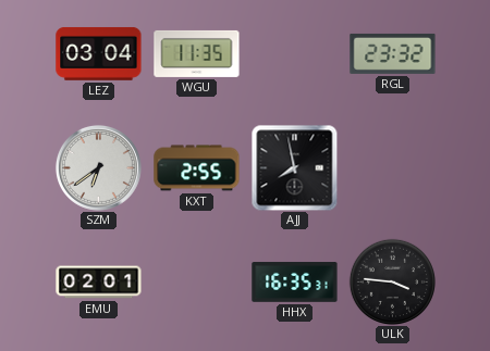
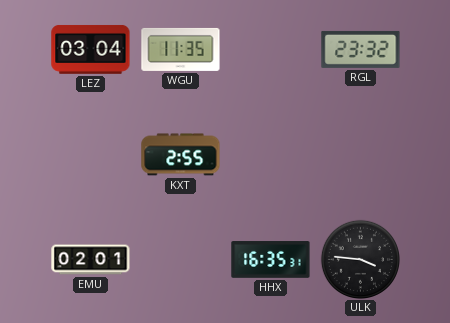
SZM: 6:39 -> none
AJJ: 7:58 -> none
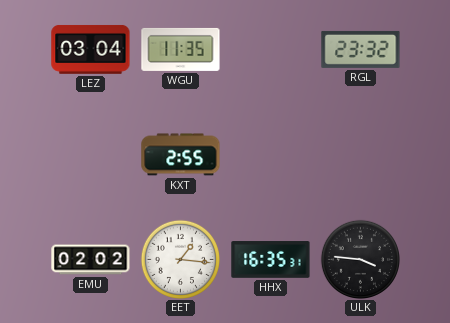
EMU: 02:01 -> 02:02
EET: none -> 1:16
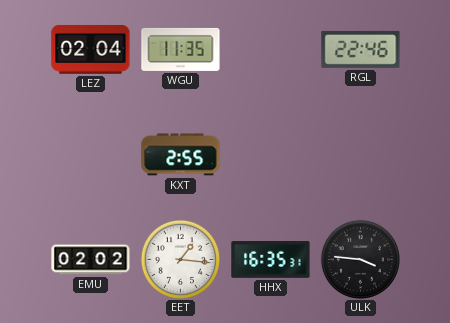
LEZ: 03:04 -> 02:04
RGL: 23:32 -> 22:46
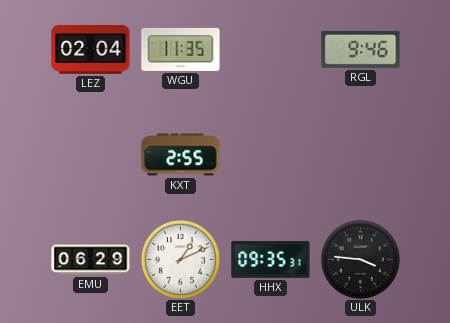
RGL: 22:46 -> 9:46
EMU: 02:02 -> 06:29
EET: 1:16 -> 1:11
HHX: 16:35 -> 09:35
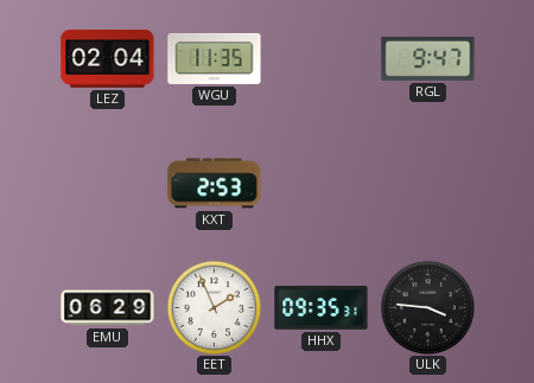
RGL: 9:46 -> 9:47
KXT: 2:55 -> 2:53
EET: 1:11 -> 1:56
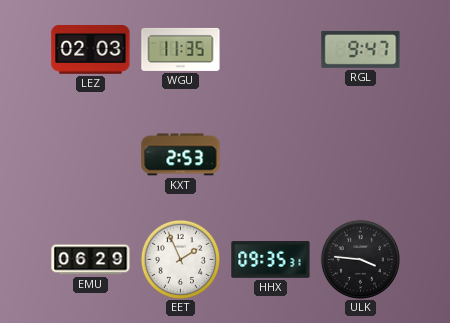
LEZ: 02:04 -> 02:03
